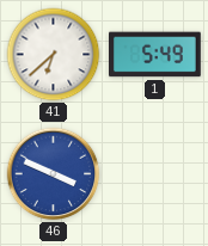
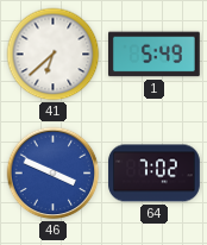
64: none -> 7:02
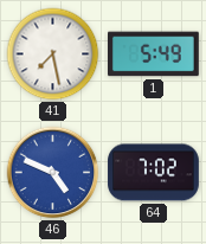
41: 6:38 -> 7:28
46: 3:49 -> 4:49
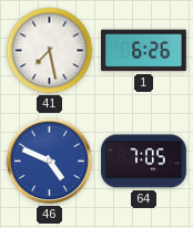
1: 5:49 -> 6:26
64: 7:02 -> 7:05
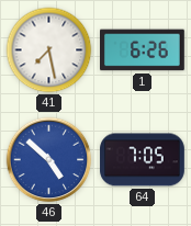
46: 4:49 -> 4:52
